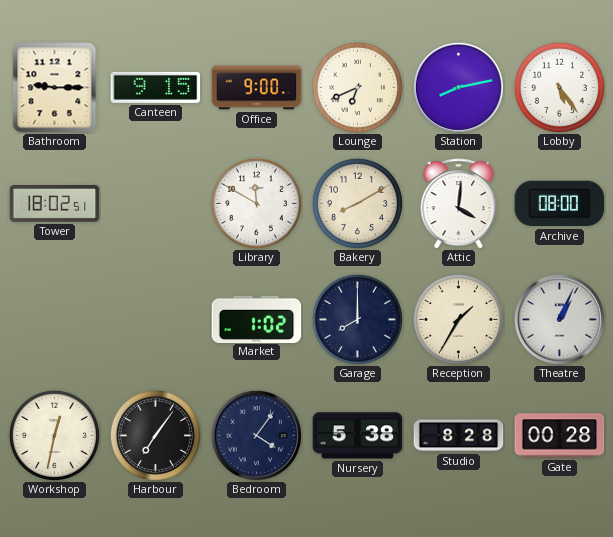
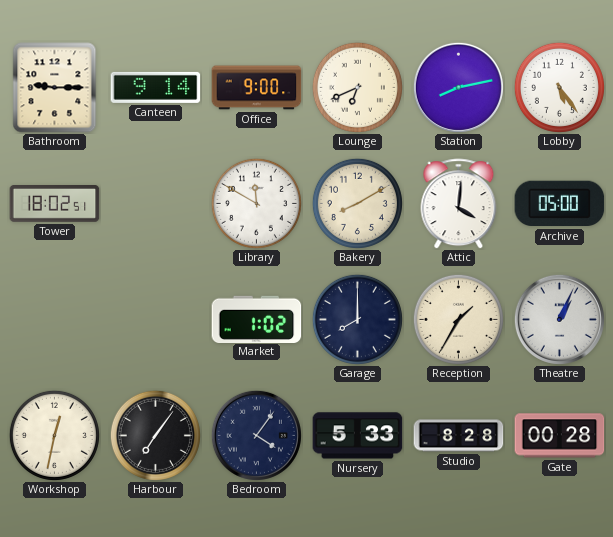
Canteen: 9:15 -> 9:14
Archive: 08:00 -> 05:00
Nursery: 5:38 -> 5:33
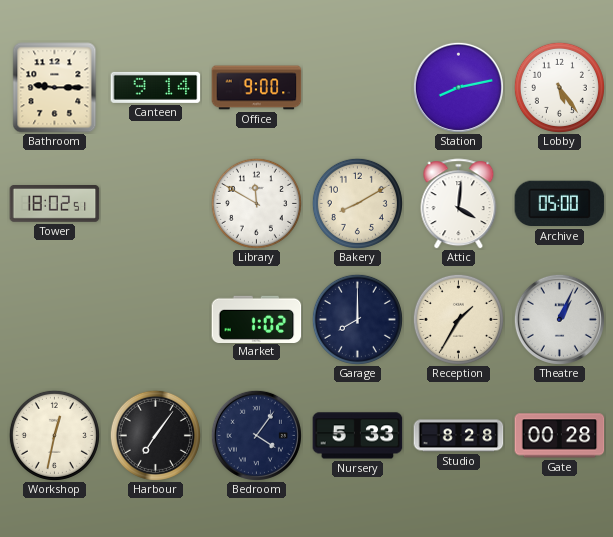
Lounge: 6:41 -> none
